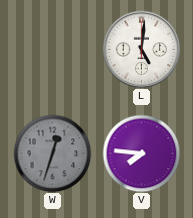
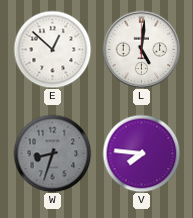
E: none -> 12:52
W: 12:33 -> 8:33
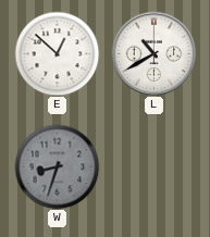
L: 5:01 -> 10:40
V: 7:46 -> none
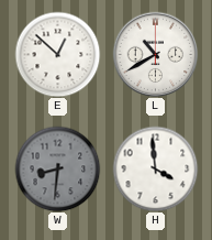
W: 8:33 -> 8:31
H: none -> 3:59
